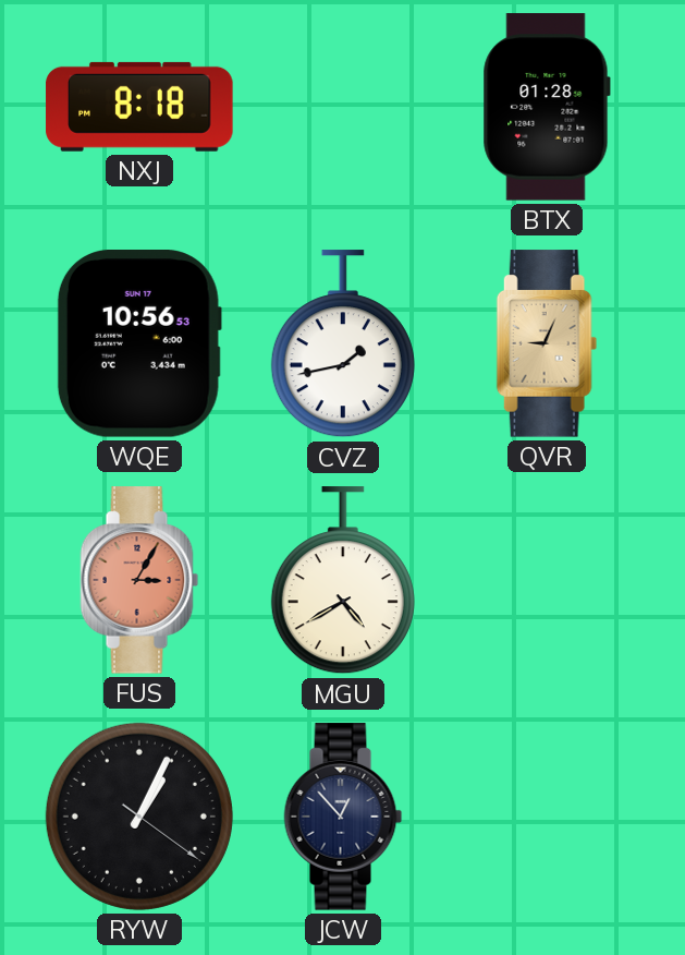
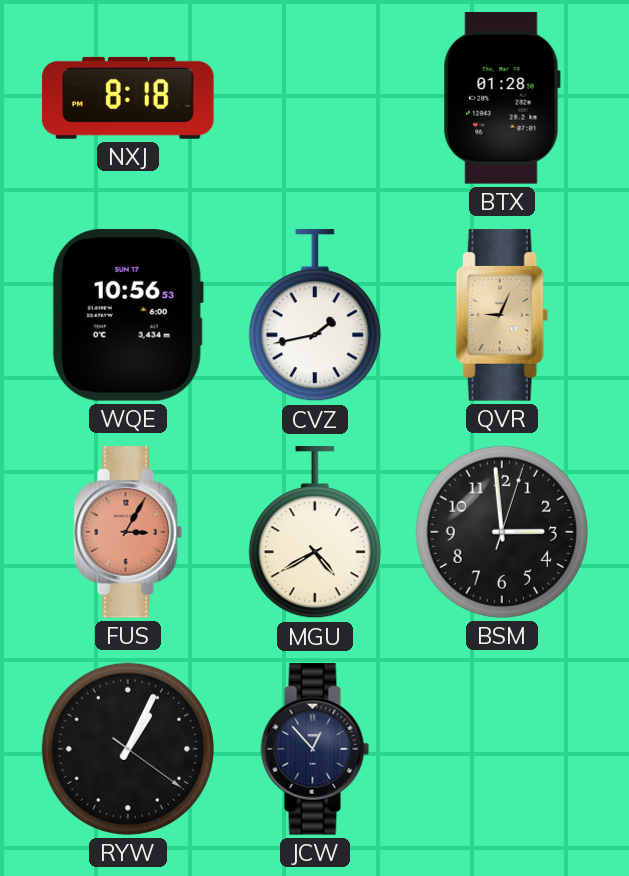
BSM: none -> 2:59
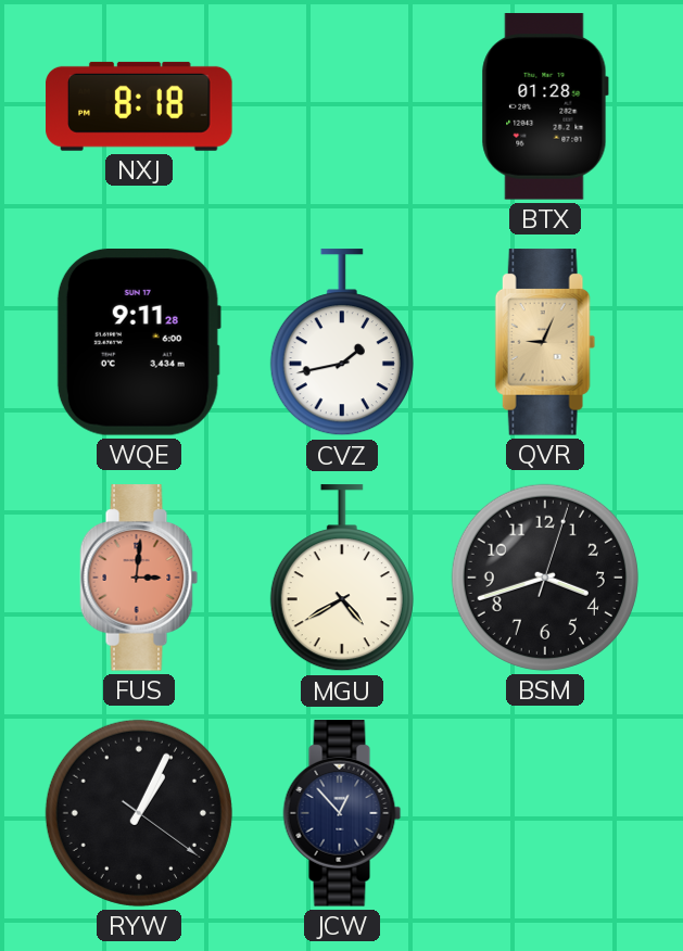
WQE: 10:56 -> 9:11
FUS: 3:05 -> 3:01
BSM: 2:59 -> 3:42
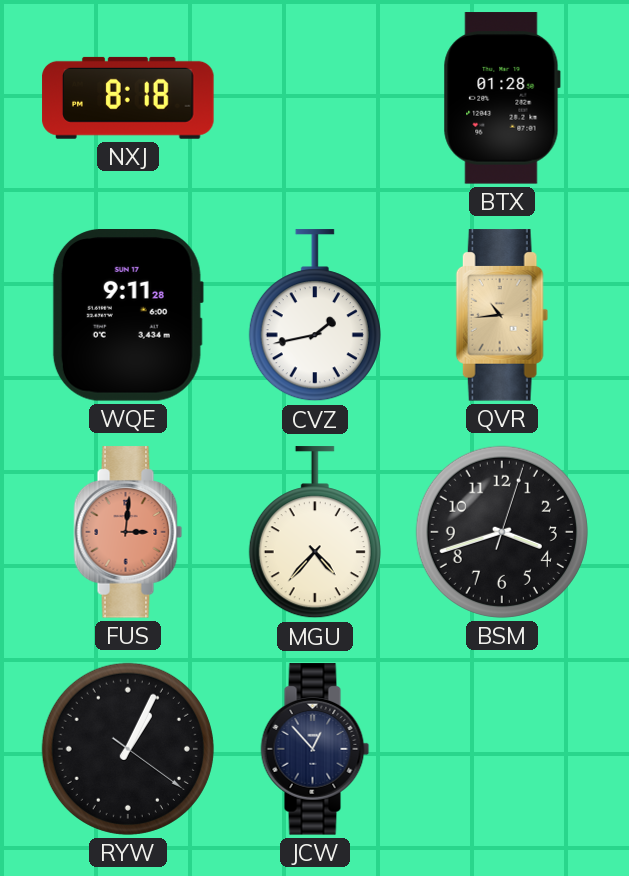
QVR: 9:04 -> 10:44
MGU: 4:40 -> 4:37
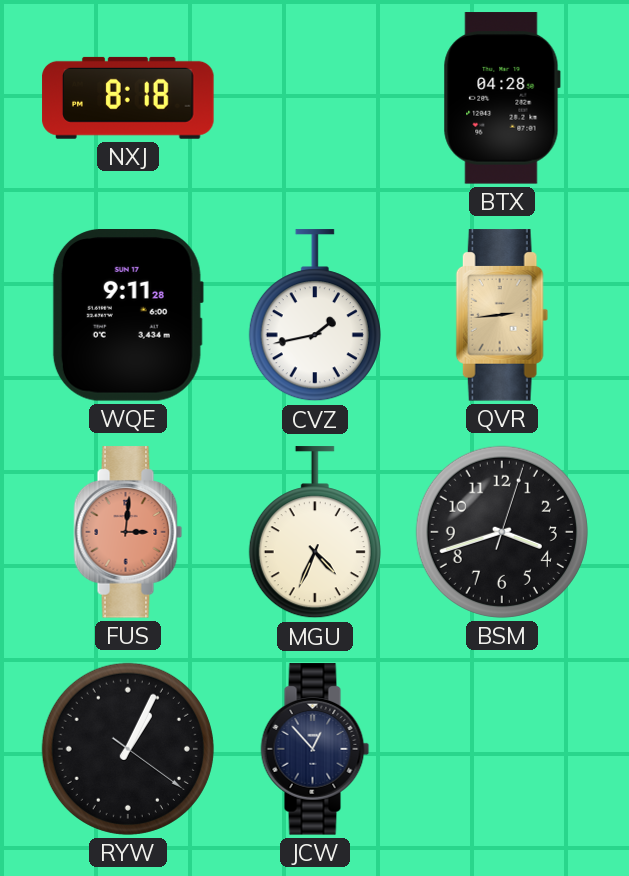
BTX: 01:28 -> 04:28
QVR: 10:44 -> 2:44
MGU: 4:37 -> 4:34
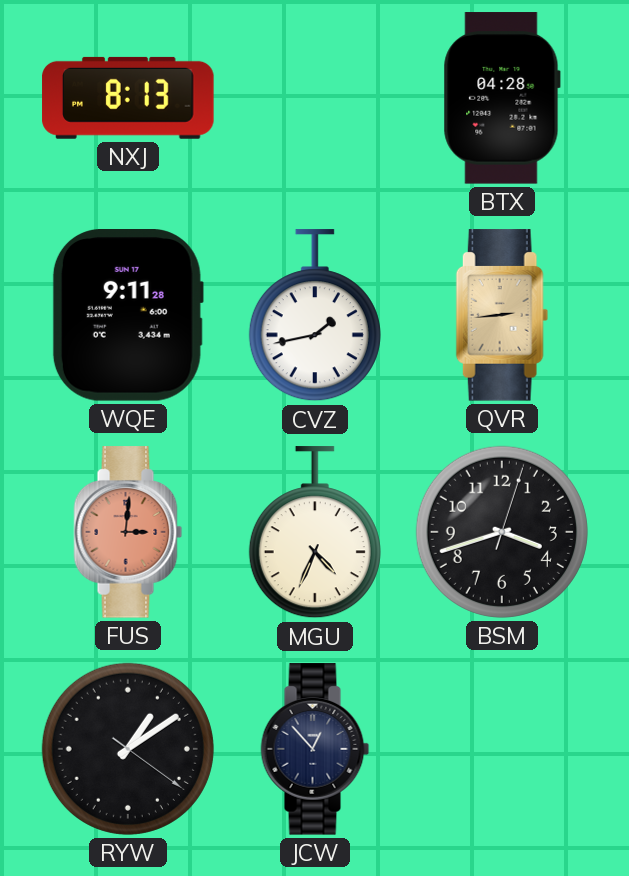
NXJ: 8:18 -> 8:13
RYW: 1:04 -> 1:09
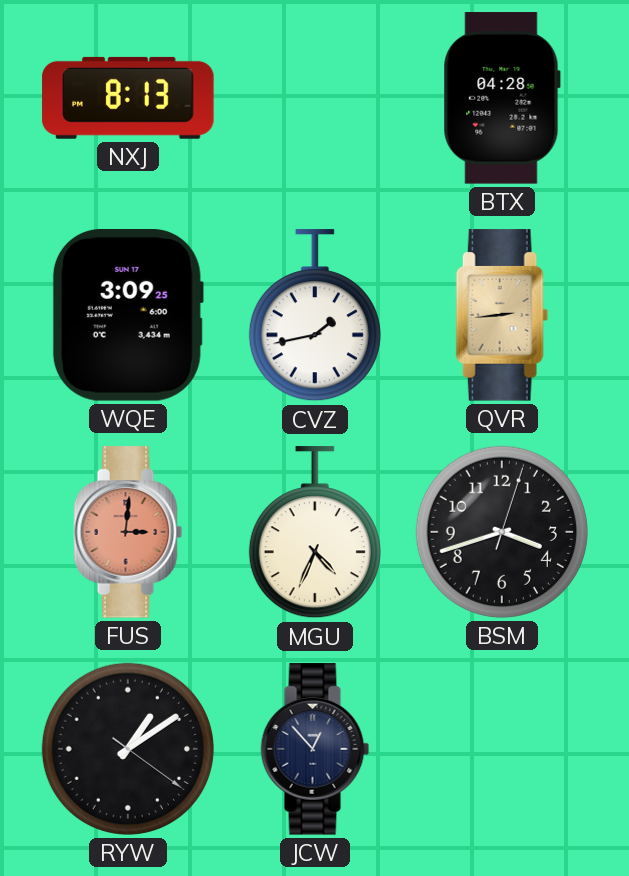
WQE: 9:11 -> 3:09
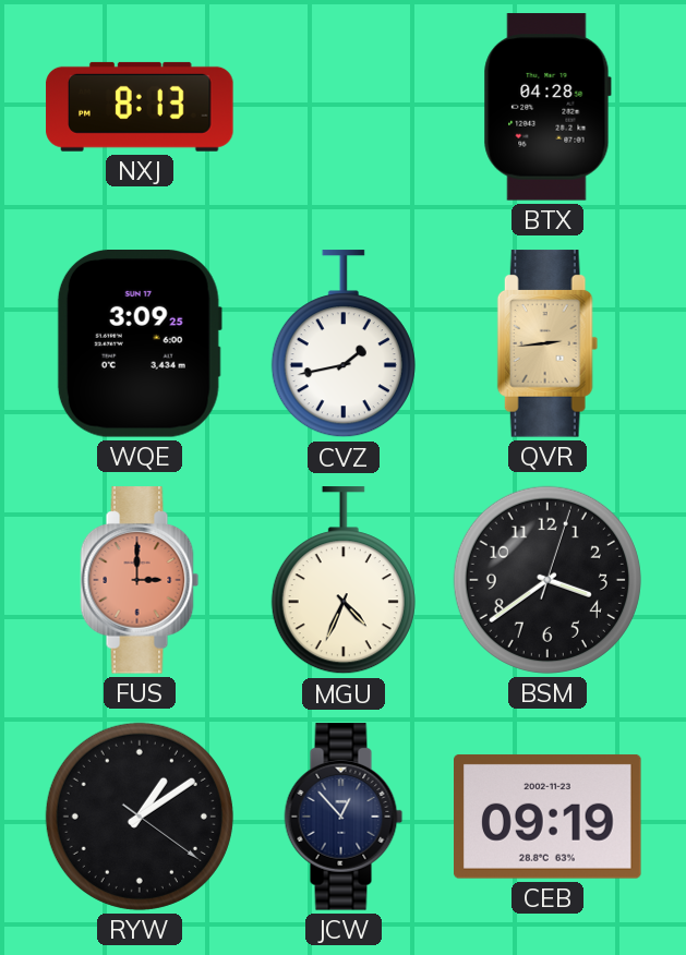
FUS: 3:01 -> 3:00
BSM: 3:42 -> 3:39
CEB: none -> 09:19
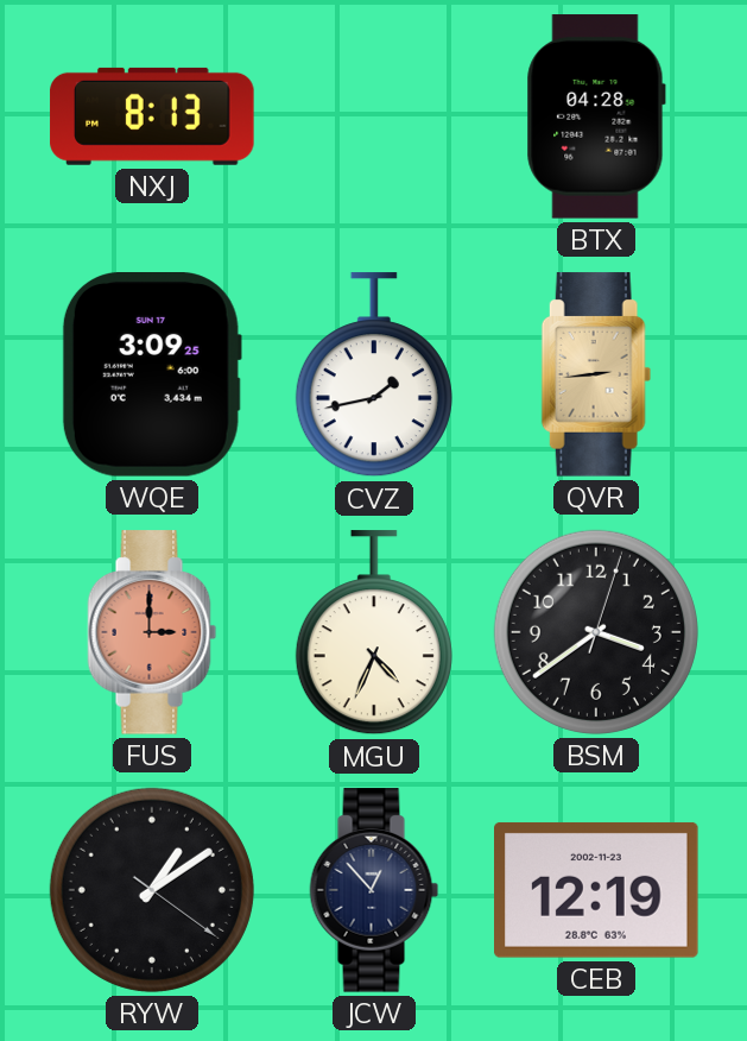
CEB: 09:19 -> 12:19
